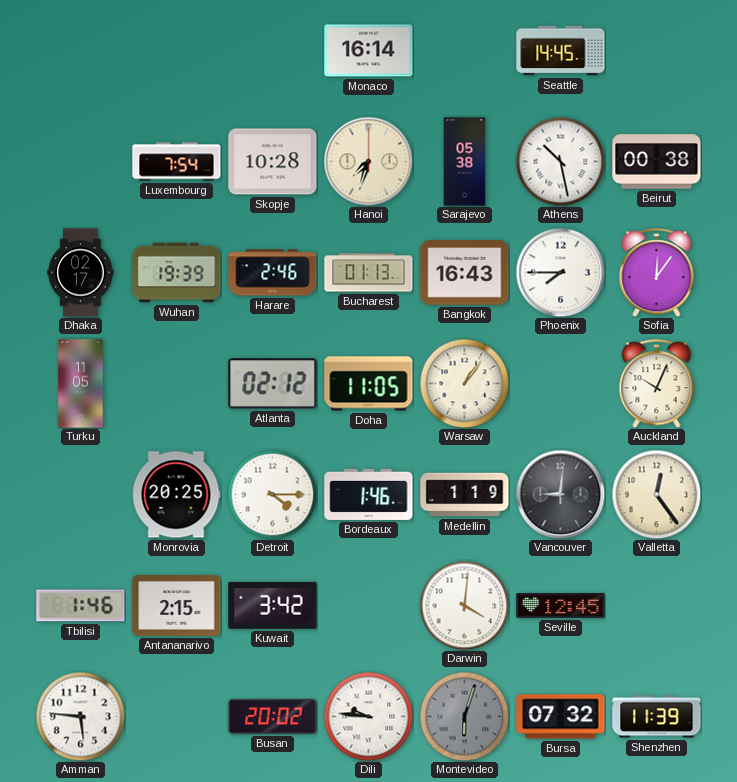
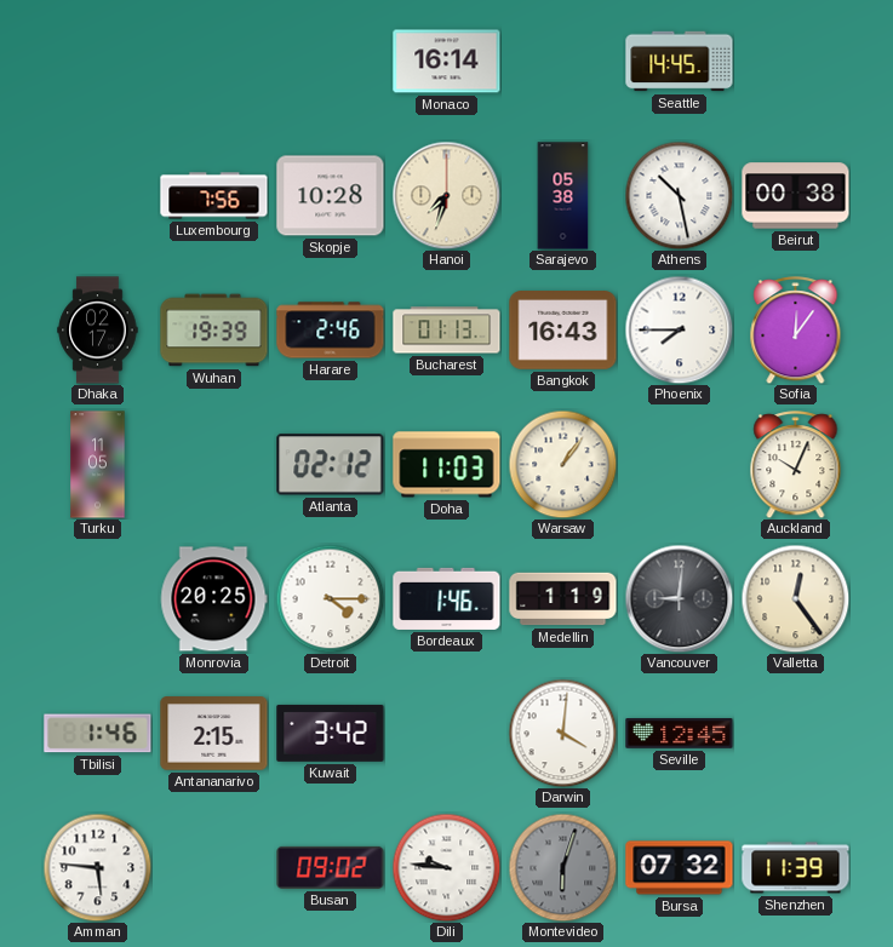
Luxembourg: 7:54 -> 7:56
Doha: 11:05 -> 11:03
Busan: 20:02 -> 09:02
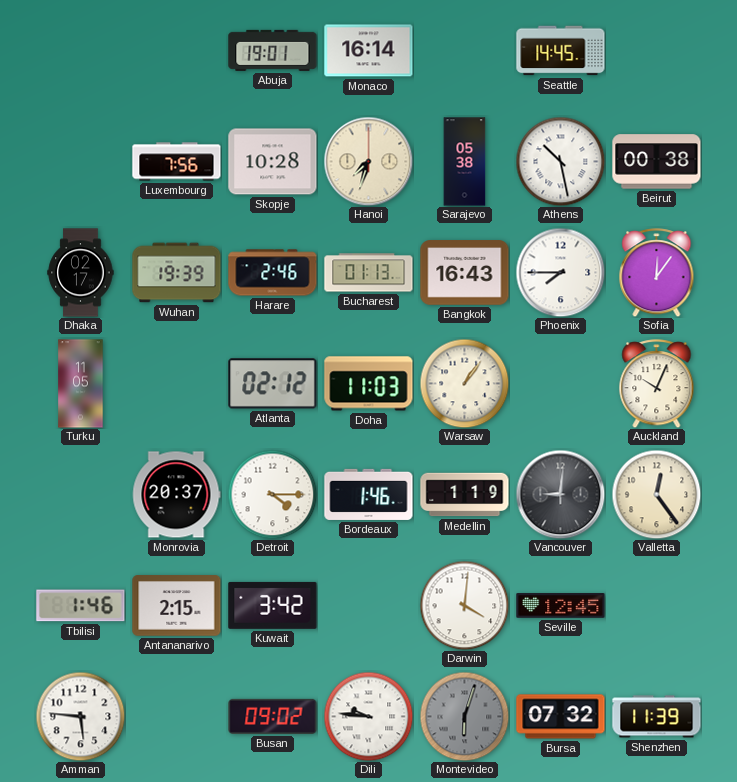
Abuja: none -> 19:01
Monrovia: 20:25 -> 20:37
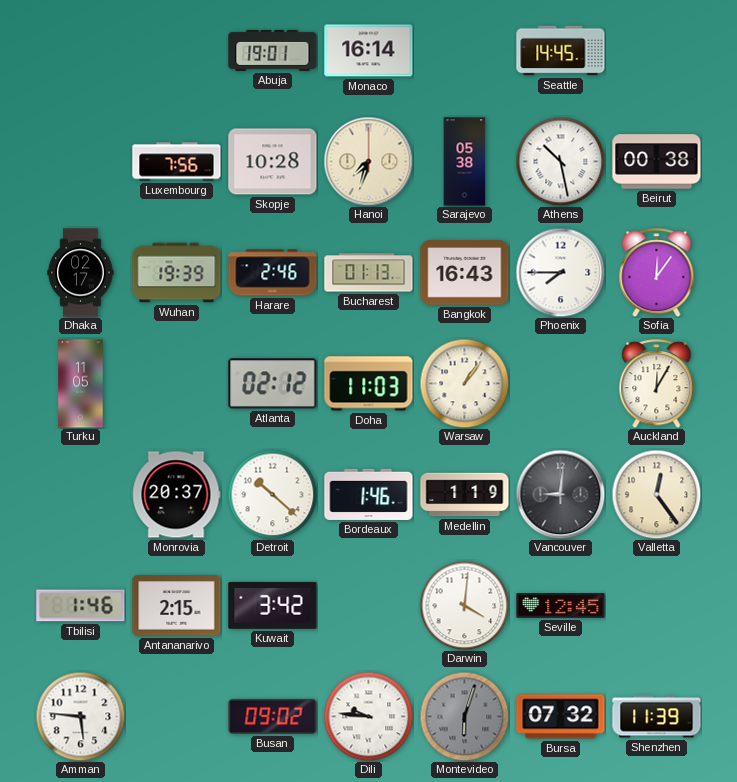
Auckland: 10:04 -> 12:05
Detroit: 4:15 -> 10:22
